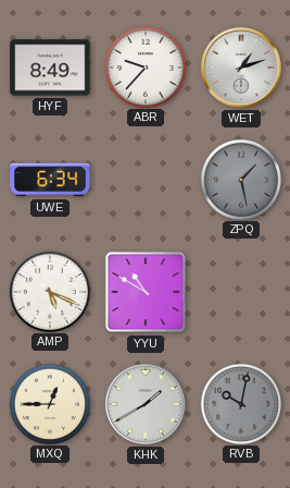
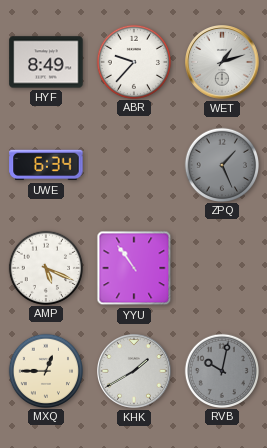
ZPQ: 1:28 -> 1:26
YYU: 10:50 -> 10:54
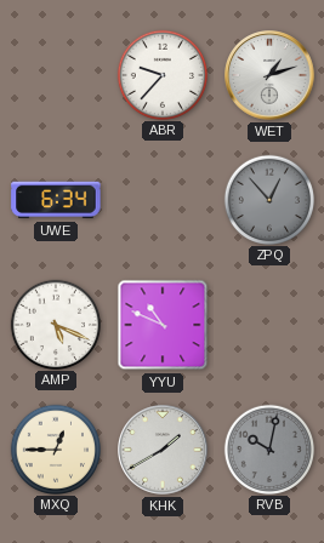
HYF: 8:49 -> none
ZPQ: 1:26 -> 12:53
YYU: 10:54 -> 10:49
